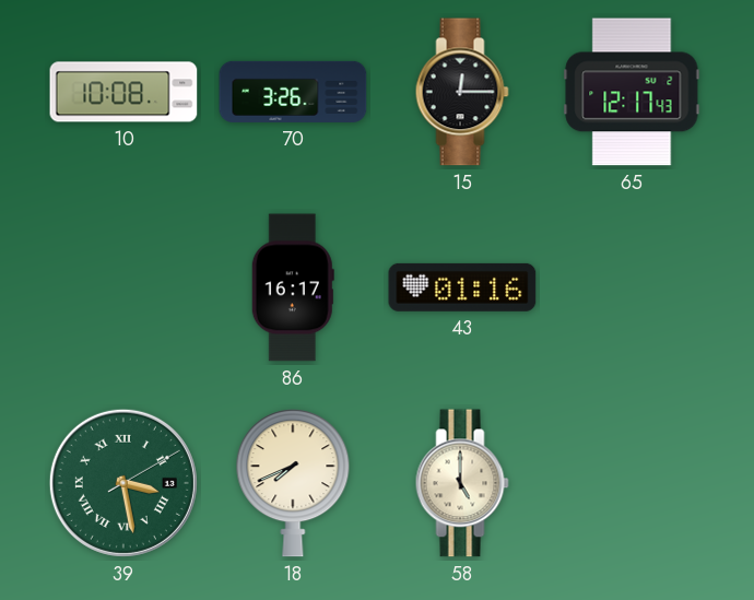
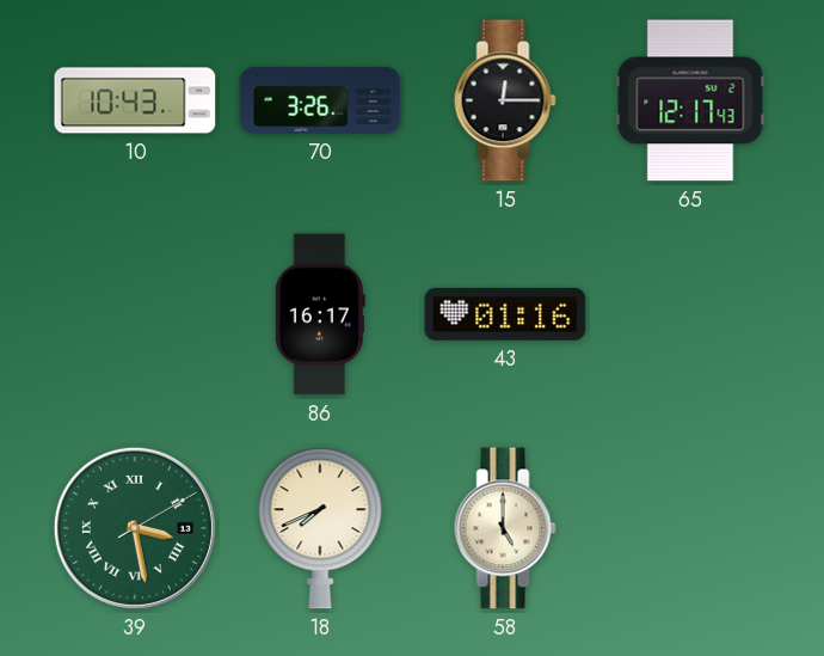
10: 10:08 -> 10:43
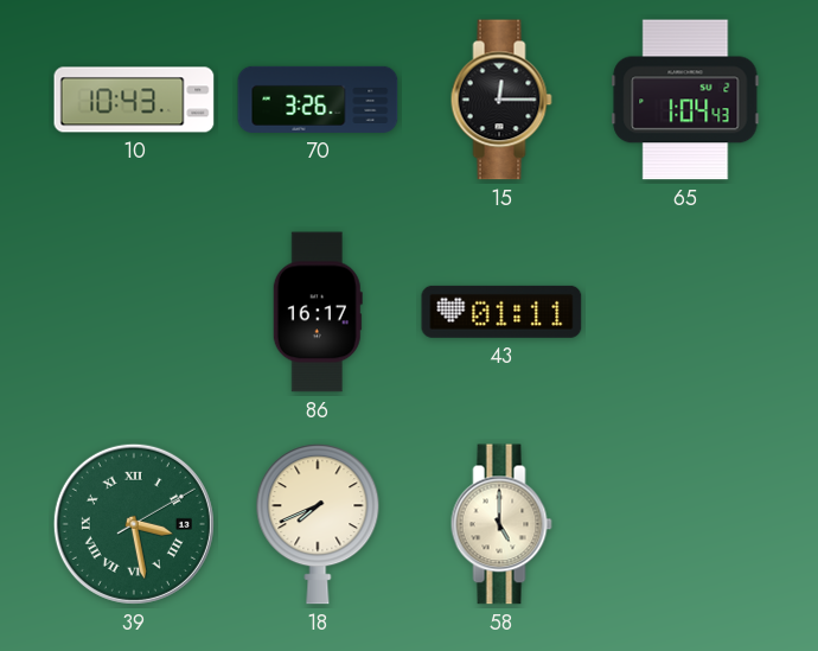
65: 12:17 -> 1:04
43: 01:16 -> 01:11
